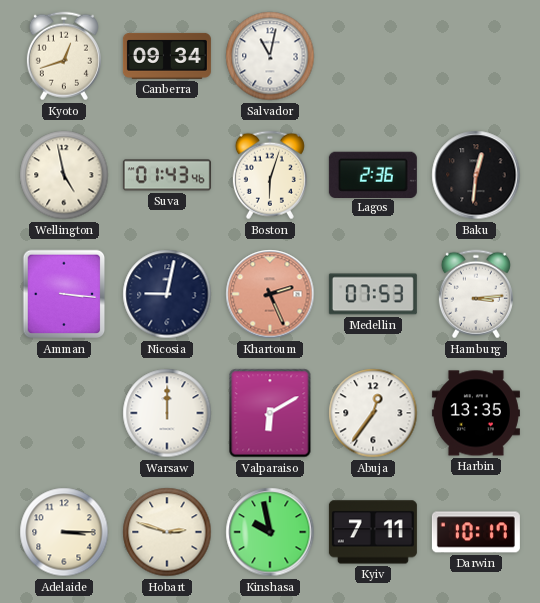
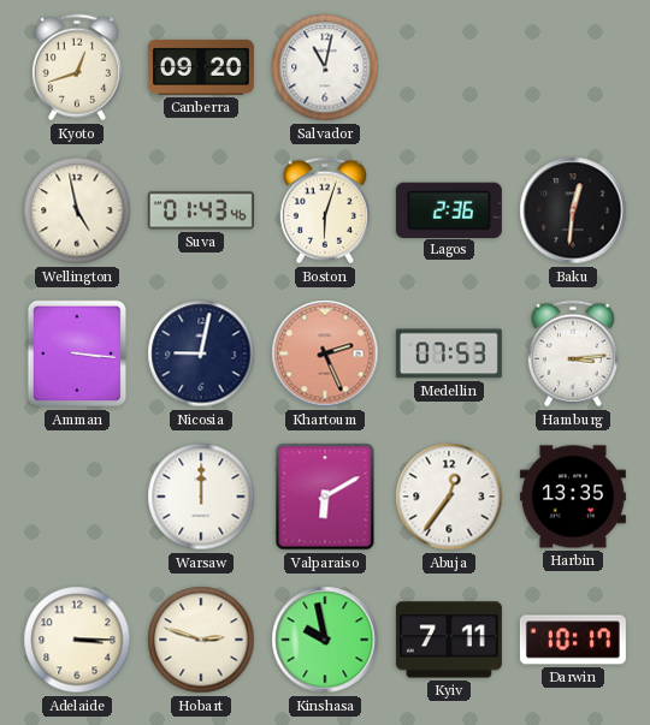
Canberra: 09:34 -> 09:20
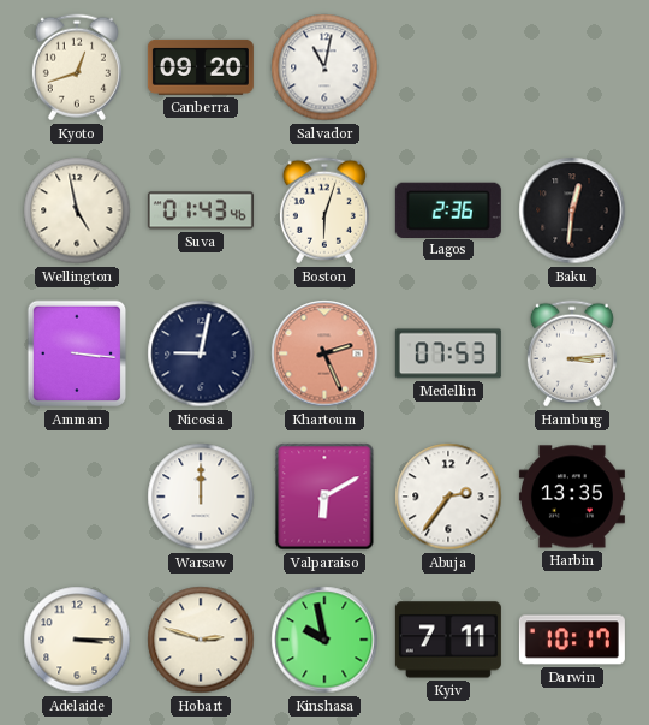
Abuja: 12:36 -> 2:36
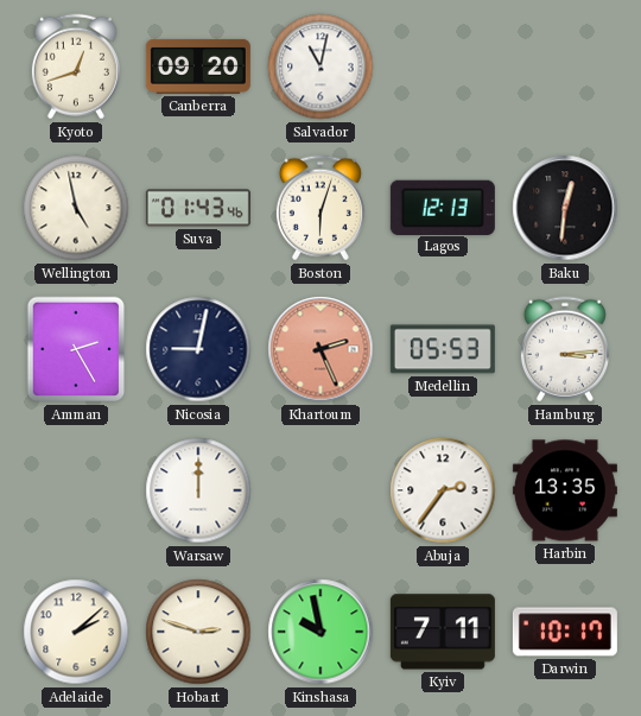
Lagos: 2:36 -> 12:13
Amman: 3:16 -> 2:25
Medellin: 07:53 -> 05:53
Valparaiso: 6:10 -> none
Adelaide: 3:15 -> 2:08
